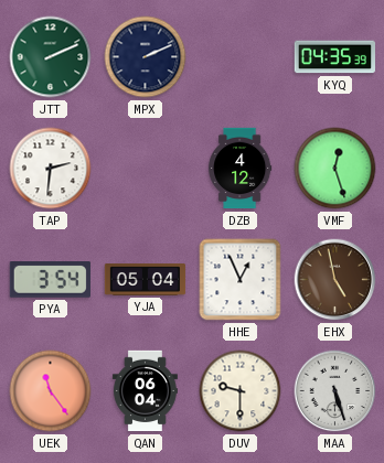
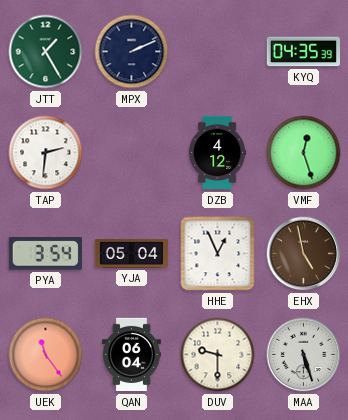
JTT: 2:11 -> 1:25
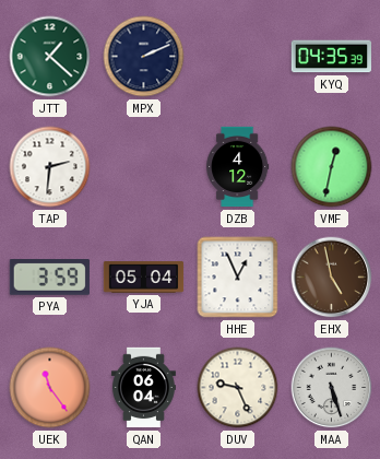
JTT: 1:25 -> 1:22
VMF: 12:27 -> 12:32
PYA: 3:54 -> 3:59
DUV: 9:30 -> 9:26
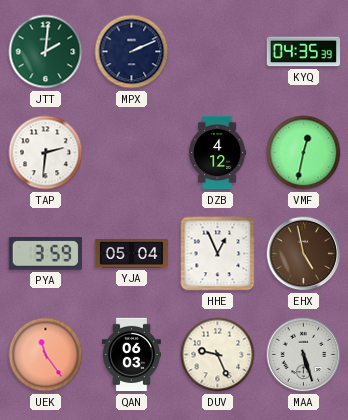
JTT: 1:22 -> 2:01
QAN: 06:04 -> 06:03
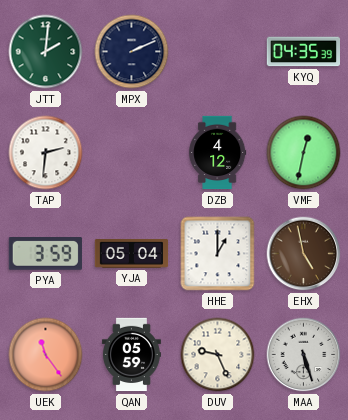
HHE: 12:56 -> 1:00
QAN: 06:03 -> 05:59
